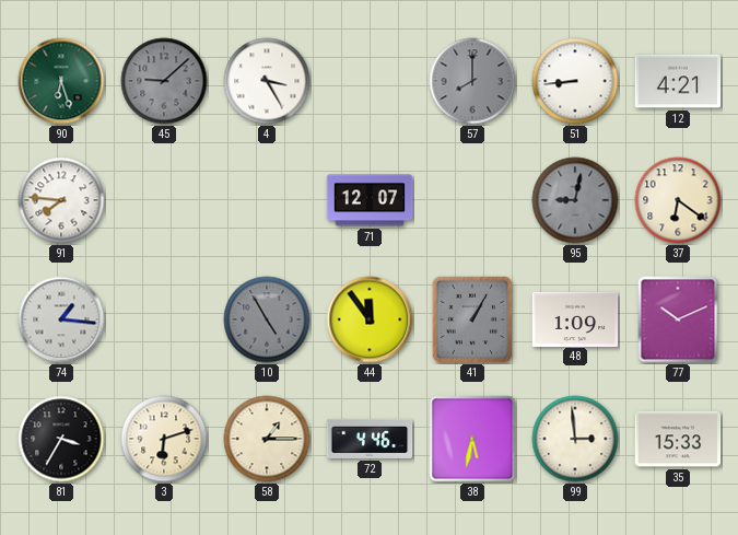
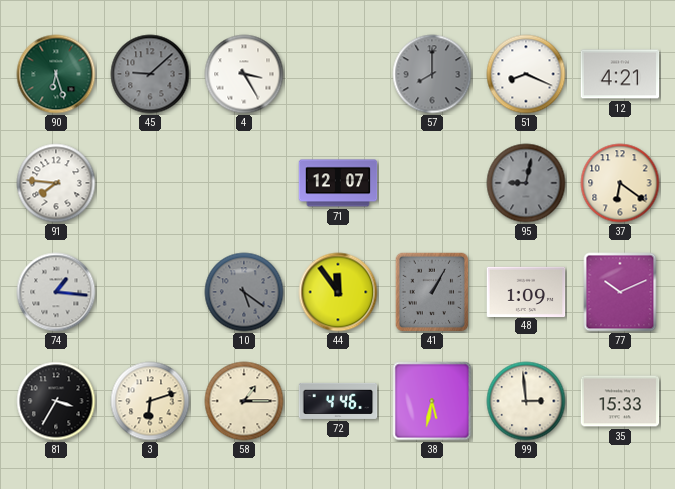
51: 8:44 -> 8:19
10: 4:55 -> 5:21
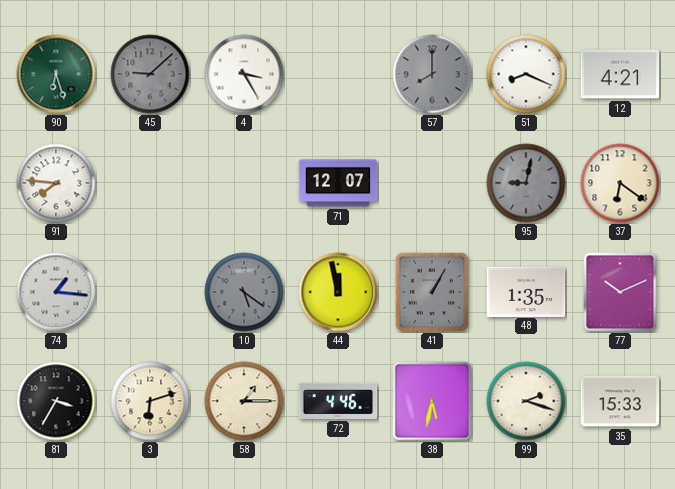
44: 11:54 -> 11:58
48: 1:09 -> 1:35
99: 2:59 -> 2:18
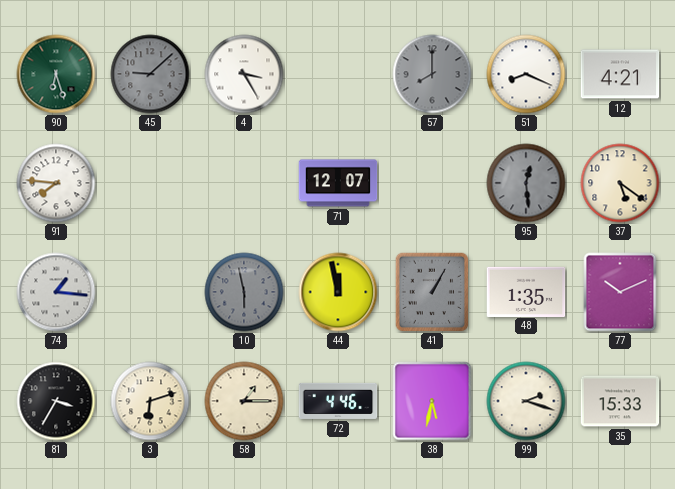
95: 9:02 -> 12:29
37: 6:21 -> 5:21
10: 5:21 -> 5:58
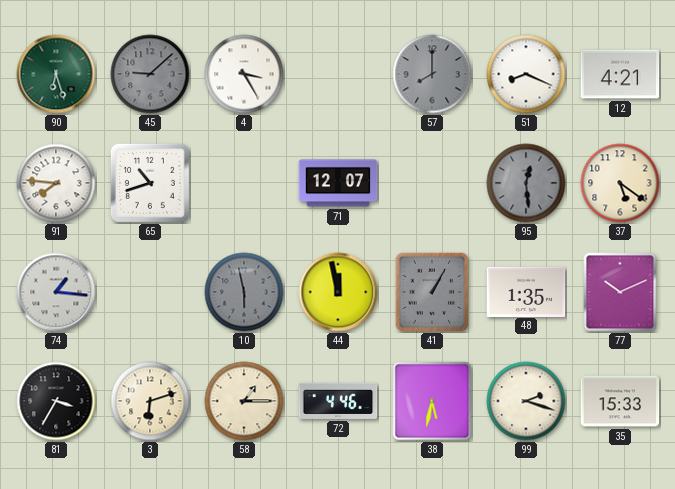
65: none -> 10:42
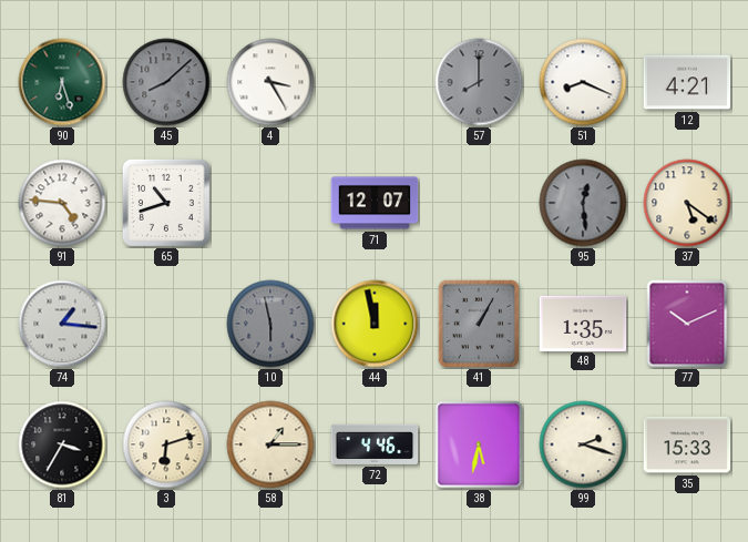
45: 9:08 -> 8:08
91: 7:46 -> 4:46
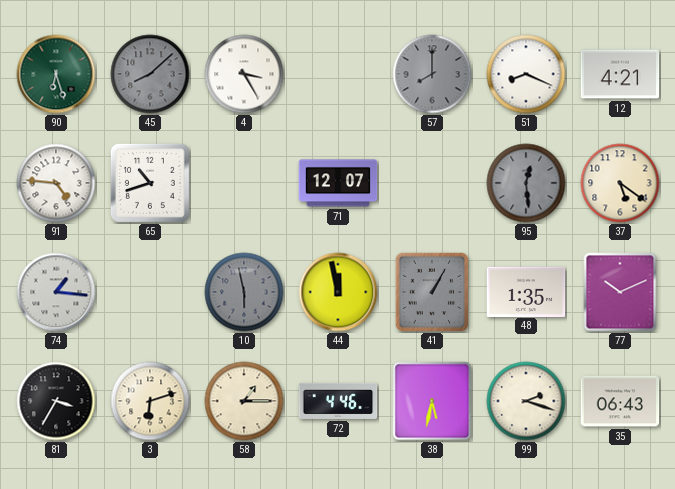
35: 15:33 -> 06:43
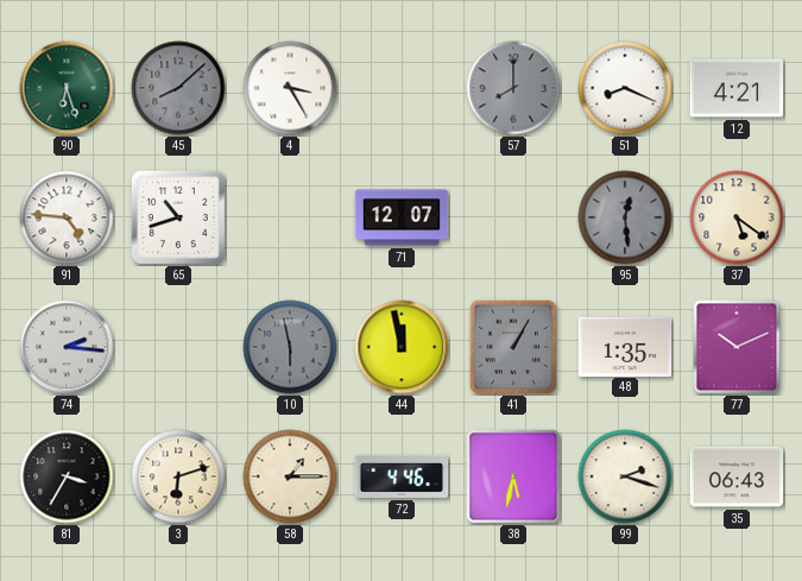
74: 1:16 -> 2:16
